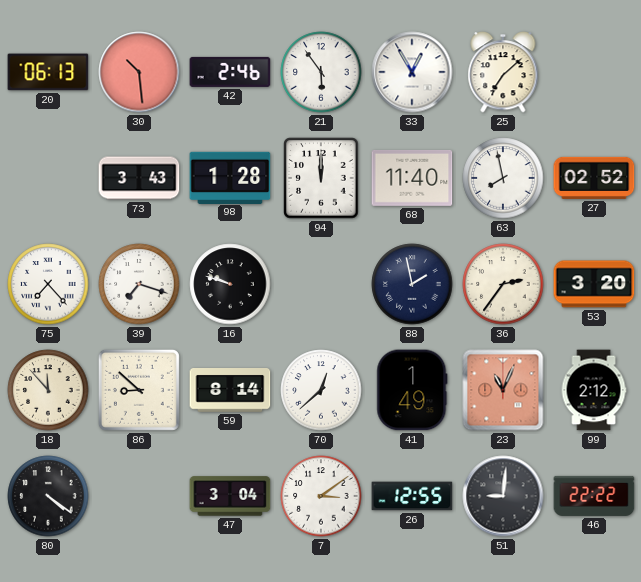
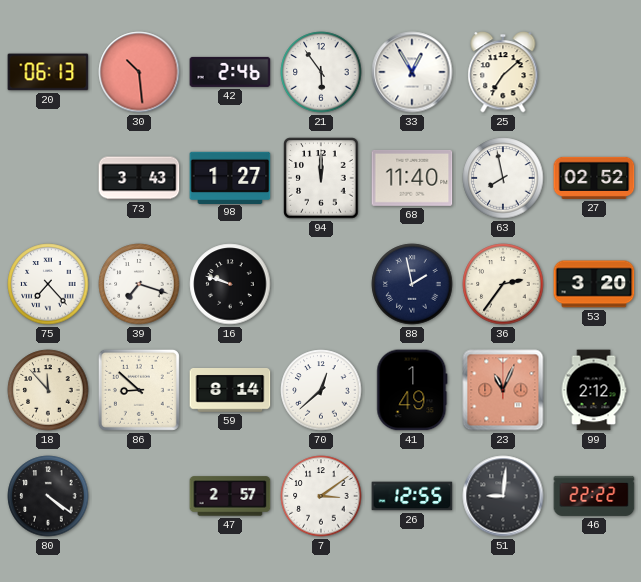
98: 1:28 -> 1:27
47: 3:04 -> 2:57
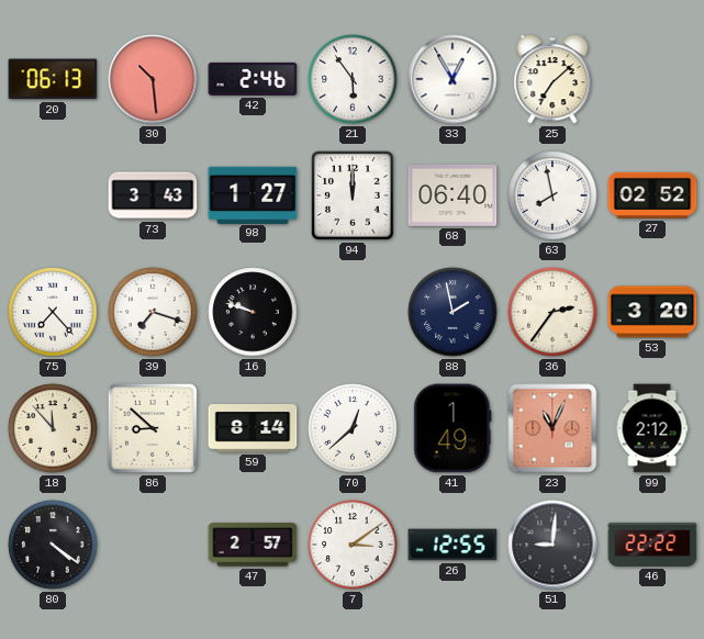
68: 11:40 -> 06:40
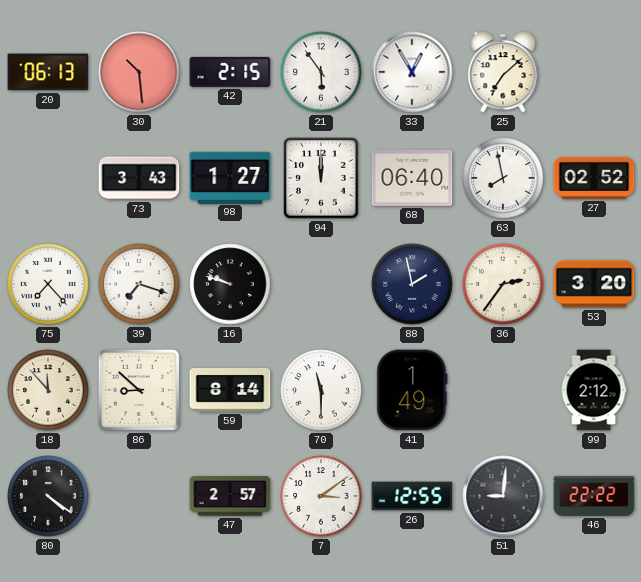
42: 2:46 -> 2:15
70: 12:38 -> 11:30
23: 11:04 -> none
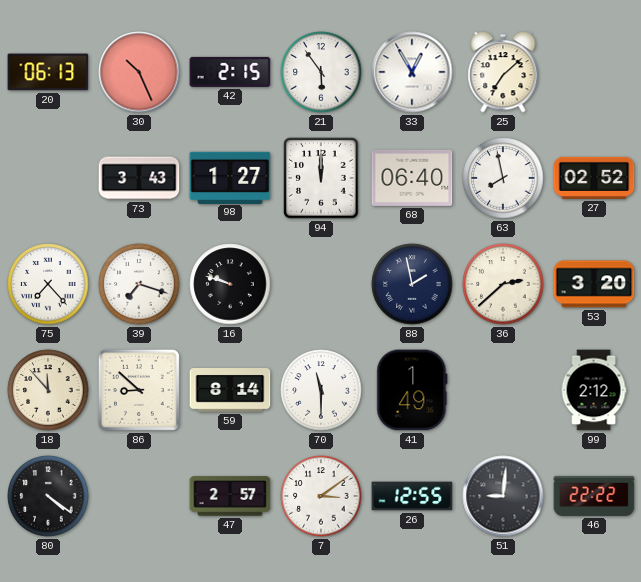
30: 10:29 -> 10:26
36: 2:36 -> 2:38
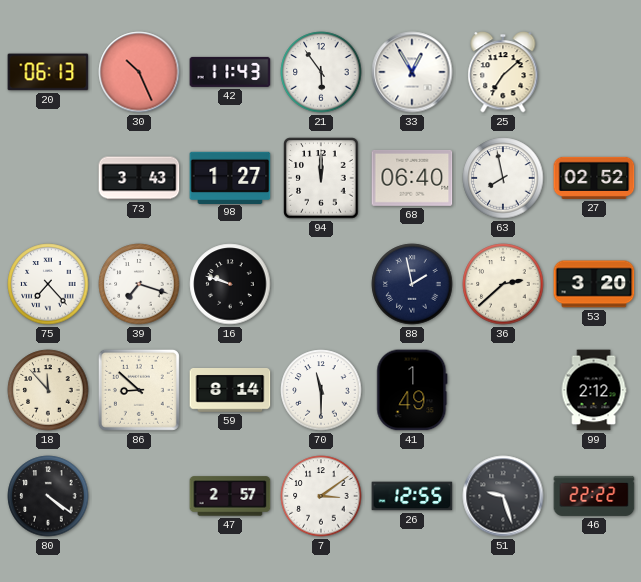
42: 2:15 -> 11:43
51: 9:01 -> 9:27
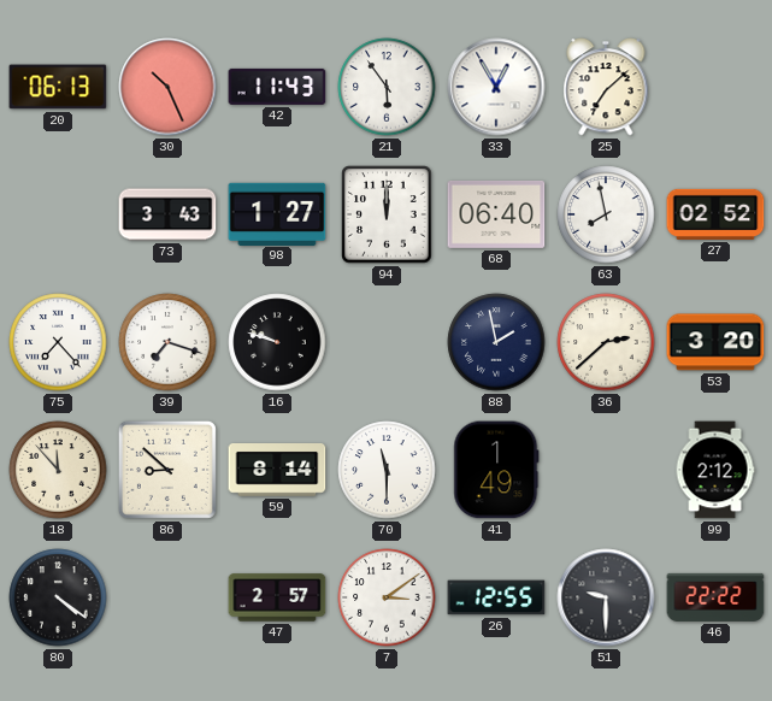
51: 9:27 -> 9:30
